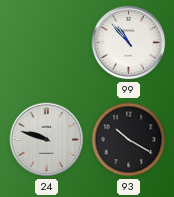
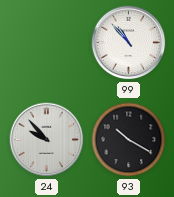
24: 9:48 -> 9:53
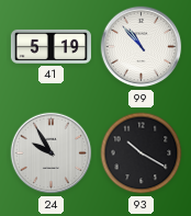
41: none -> 5:19
24: 9:53 -> 9:55
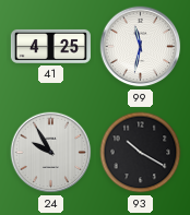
41: 5:19 -> 4:25
99: 10:53 -> 11:32
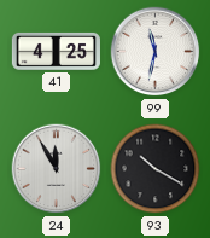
24: 9:55 -> 11:55
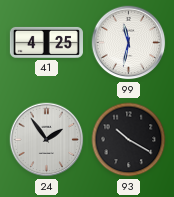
24: 11:55 -> 1:54
